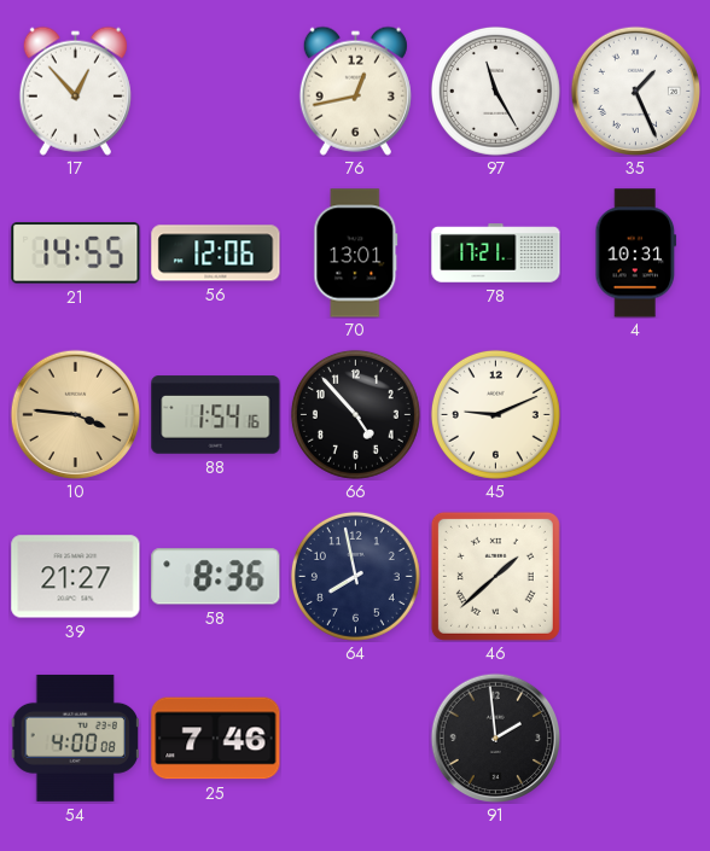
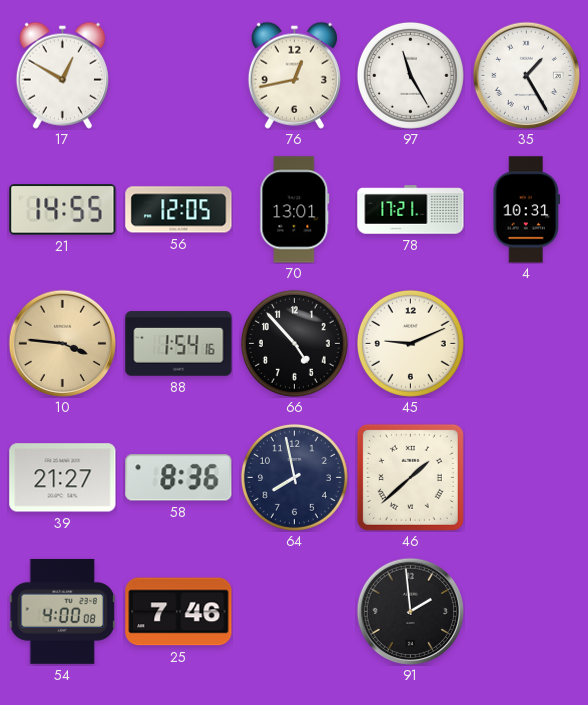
17: 12:53 -> 12:50
35: 1:26 -> 1:25
56: 12:06 -> 12:05
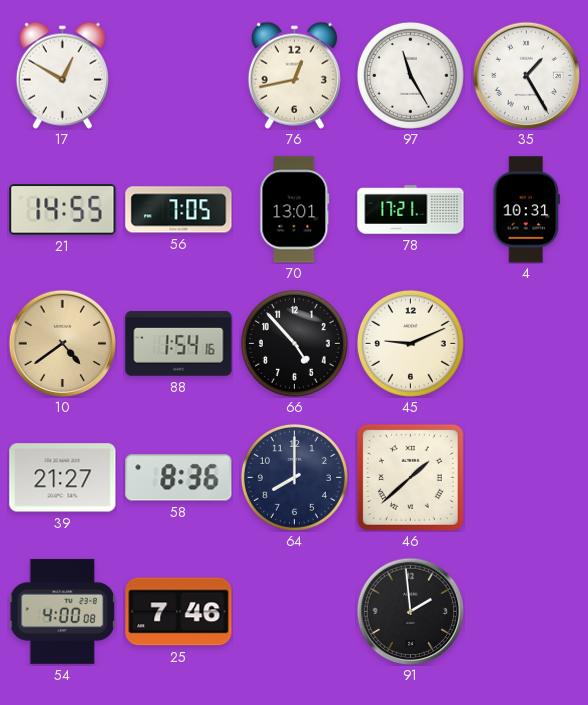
56: 12:05 -> 7:05
10: 3:46 -> 4:39
64: 7:58 -> 8:00
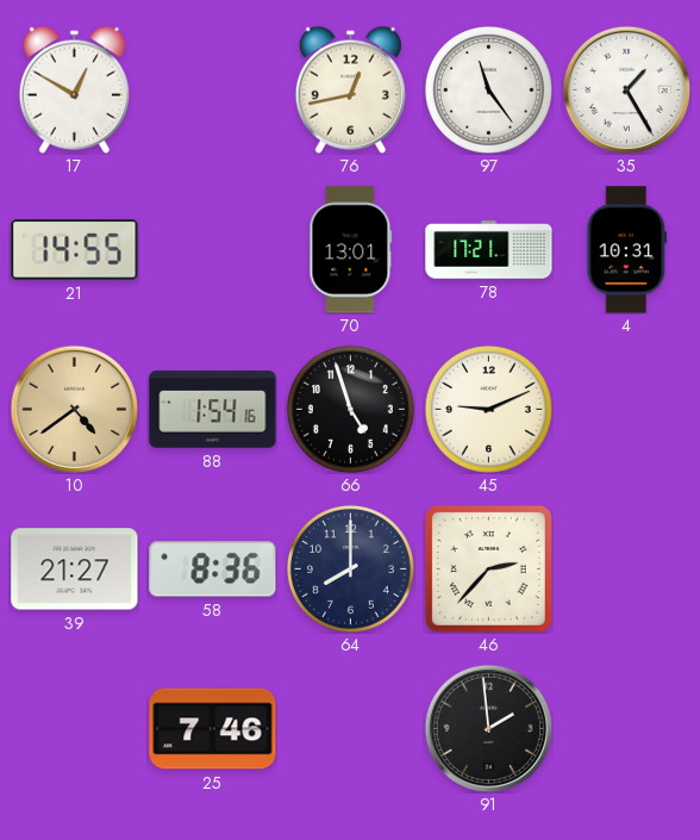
97: 11:25 -> 11:24
56: 7:05 -> none
66: 4:53 -> 4:57
46: 1:38 -> 2:37
54: 4:00 -> none
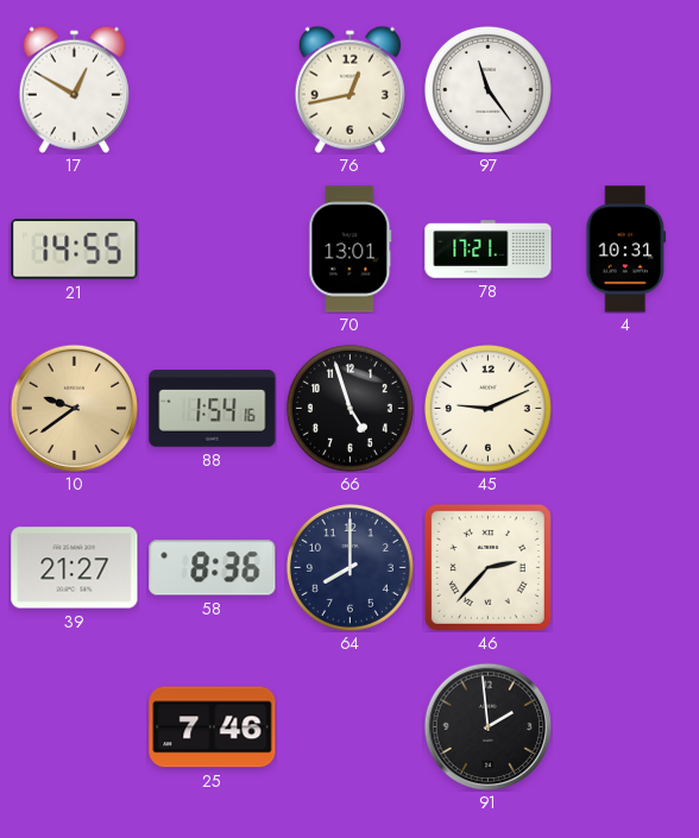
35: 1:25 -> none
10: 4:39 -> 9:39
